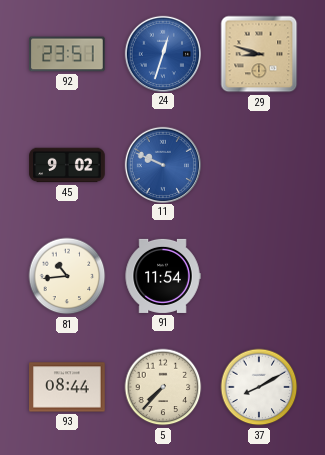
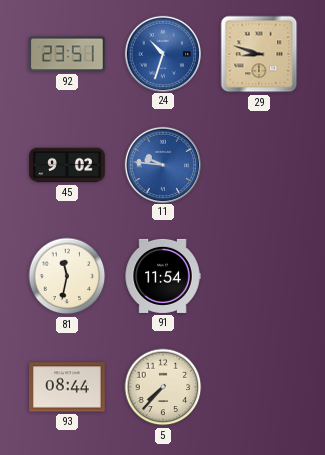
24: 12:33 -> 10:33
11: 9:49 -> 9:46
81: 10:44 -> 11:32
37: 8:10 -> none
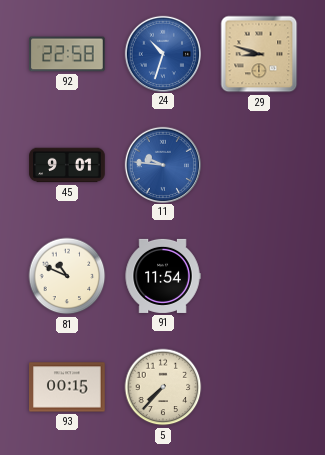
92: 23:51 -> 22:58
45: 9:02 -> 9:01
81: 11:32 -> 10:49
93: 08:44 -> 00:15
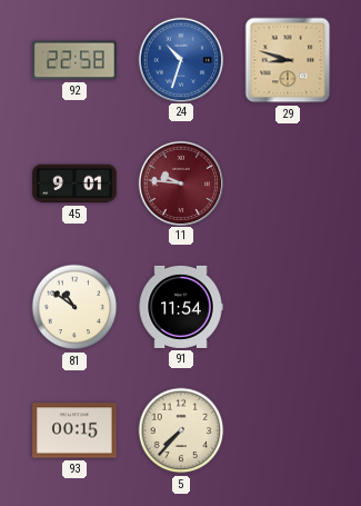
11 dial: blue -> burgundy
81: 10:49 -> 10:51
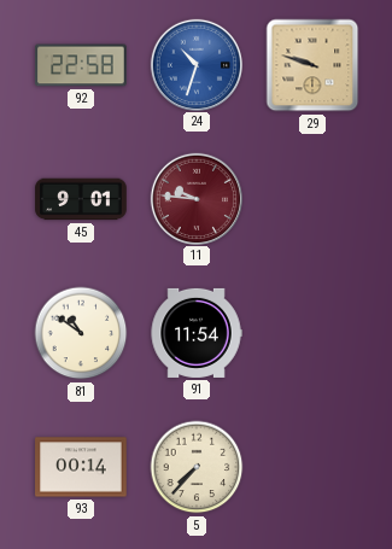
29: 8:48 -> 9:48
93: 00:15 -> 00:14
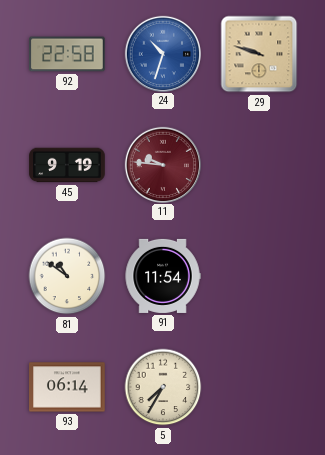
45: 9:01 -> 9:19
93: 00:14 -> 06:14
5: 7:37 -> 7:35
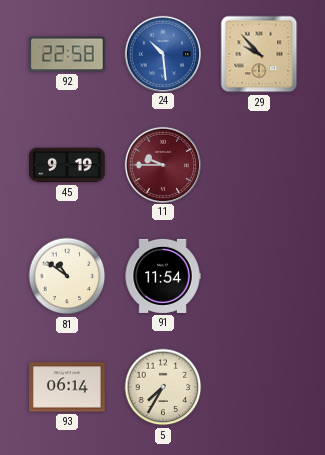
24: 10:33 -> 10:29
29: 9:48 -> 9:53
11: 9:46 -> 9:45
